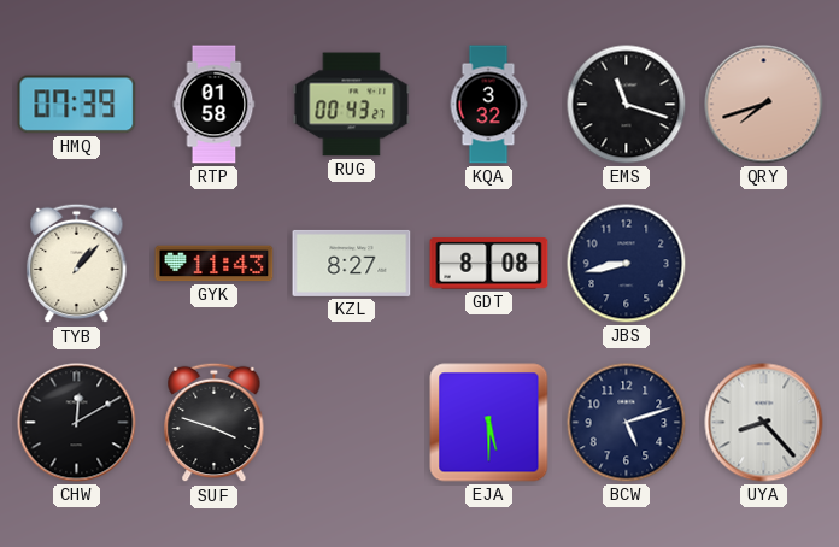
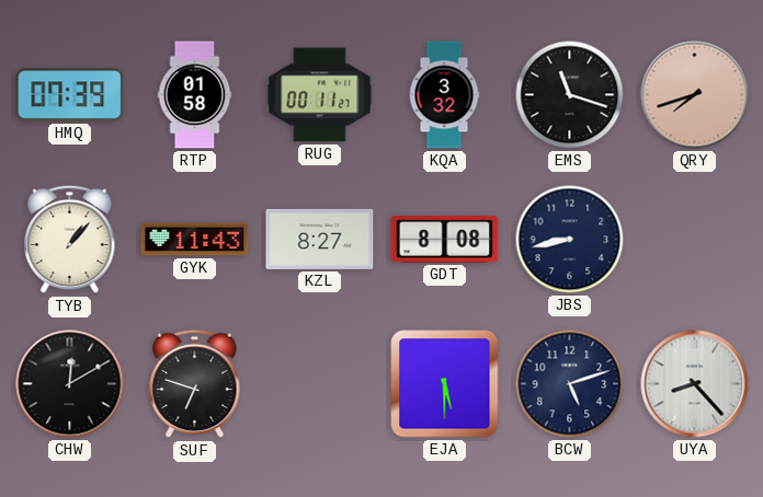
RUG: 00:43 -> 00:11
SUF: 3:48 -> 6:48
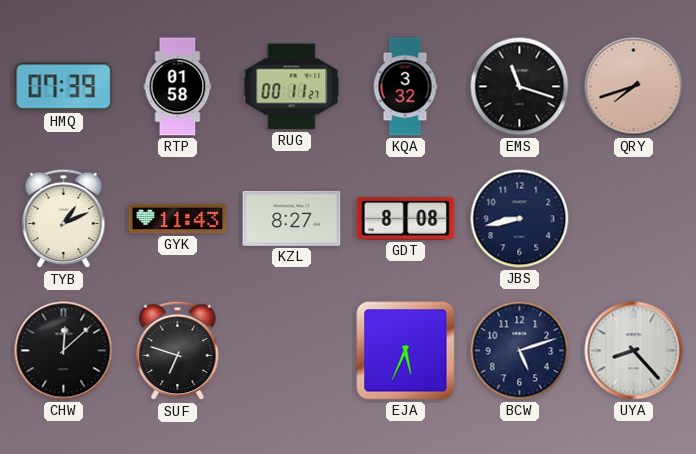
TYB: 1:07 -> 1:11
CHW: 12:10 -> 12:08
EJA: 5:30 -> 5:34
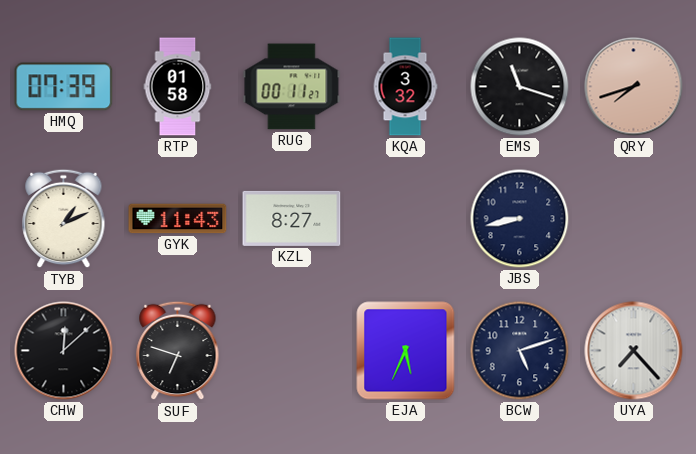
GDT: 8:08 -> none
UYA: 8:23 -> 7:23
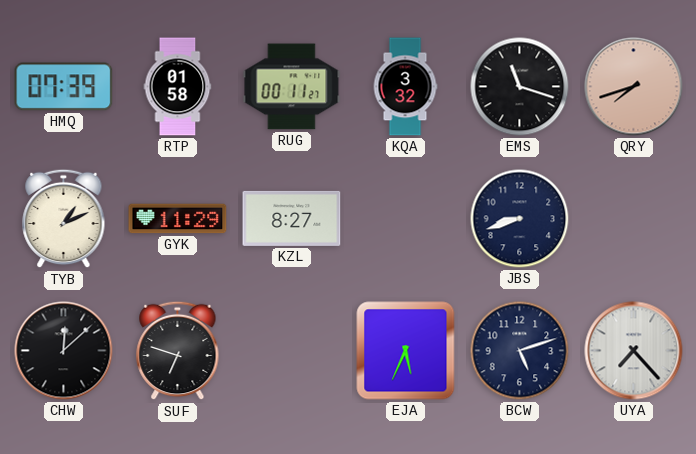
GYK: 11:43 -> 11:29
JBS: 8:43 -> 8:42
